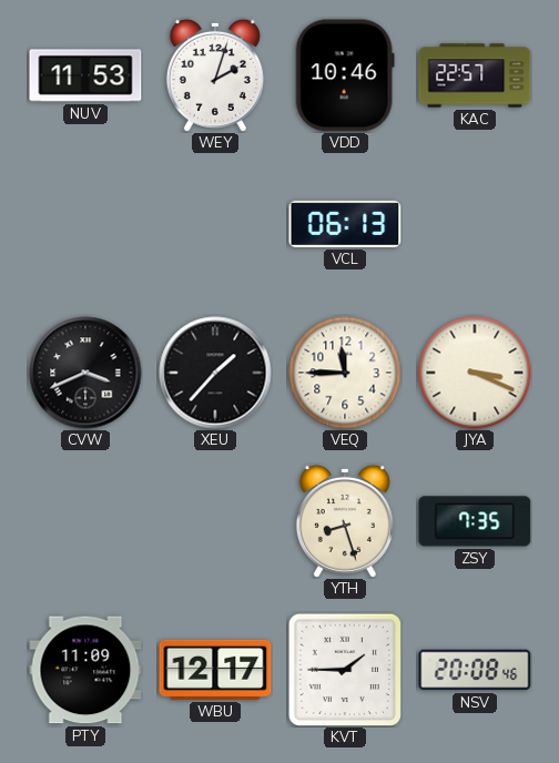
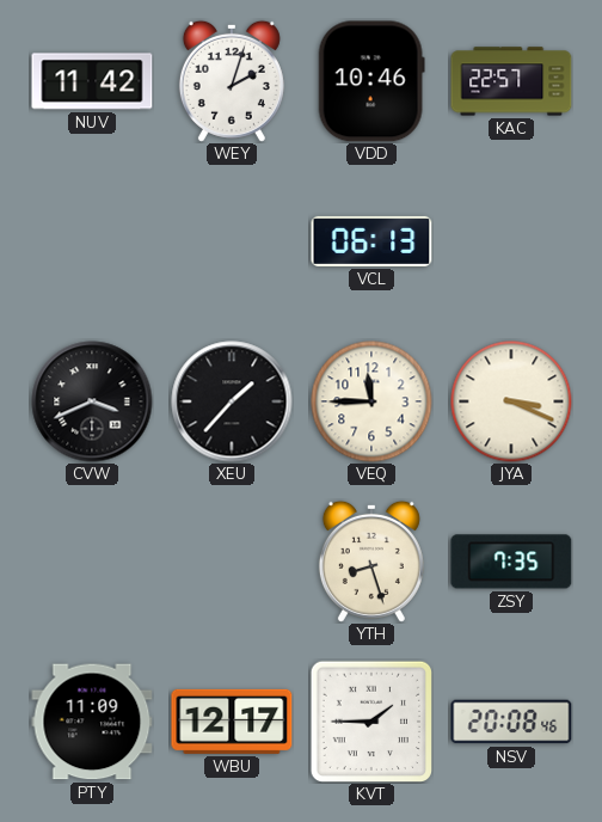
NUV: 11:53 -> 11:42
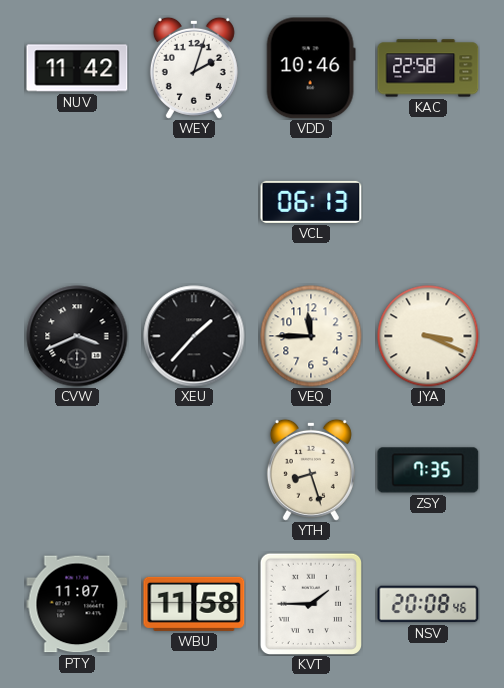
KAC: 22:57 -> 22:58
PTY: 11:09 -> 11:07
WBU: 12:17 -> 11:58
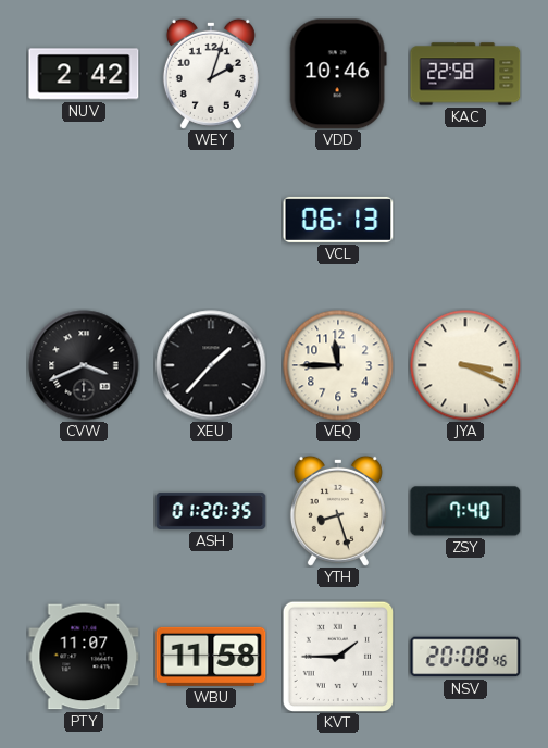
NUV: 11:42 -> 2:42
ASH: none -> 01:20
ZSY: 7:35 -> 7:40
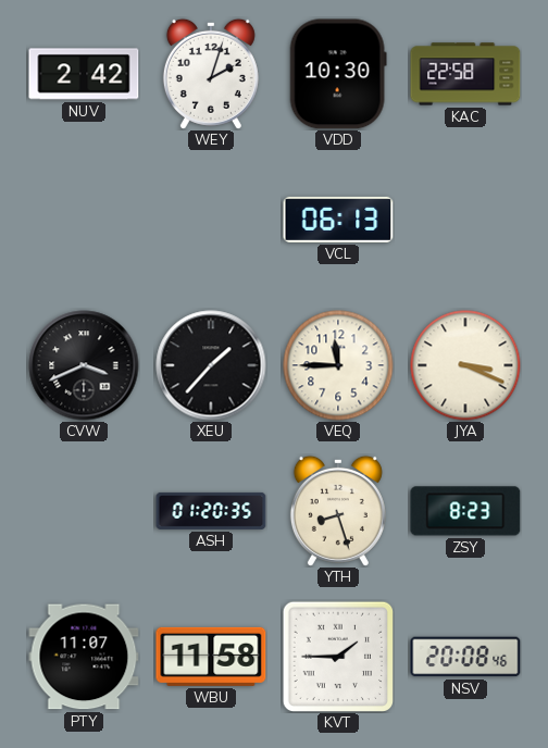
VDD: 10:46 -> 10:30
ZSY: 7:40 -> 8:23
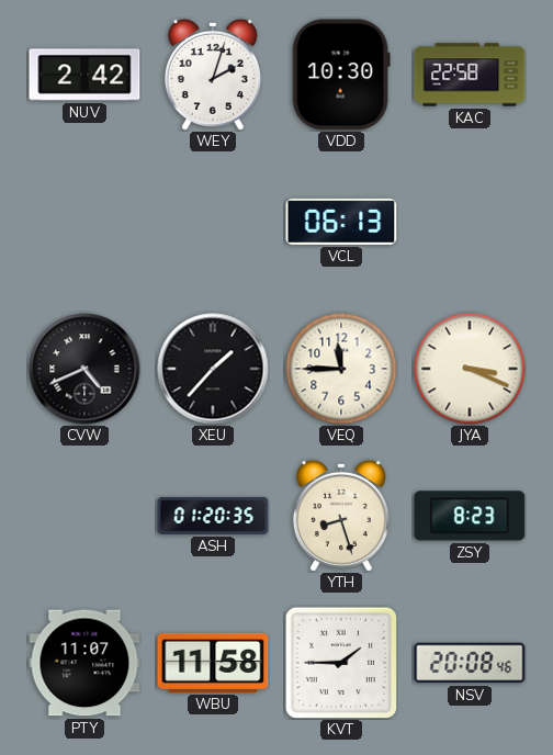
CVW: 3:41 -> 4:41
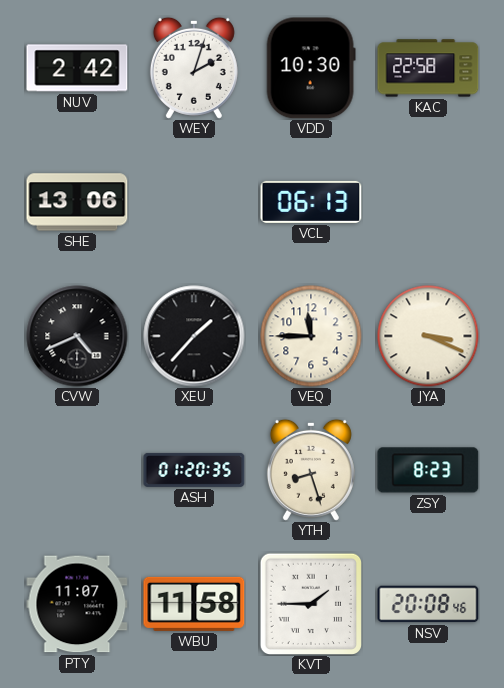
SHE: none -> 13:06
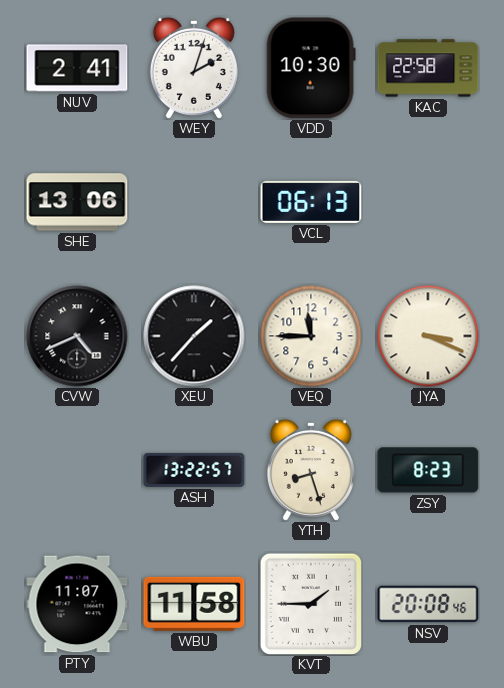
NUV: 2:42 -> 2:41
ASH: 01:20 -> 13:22
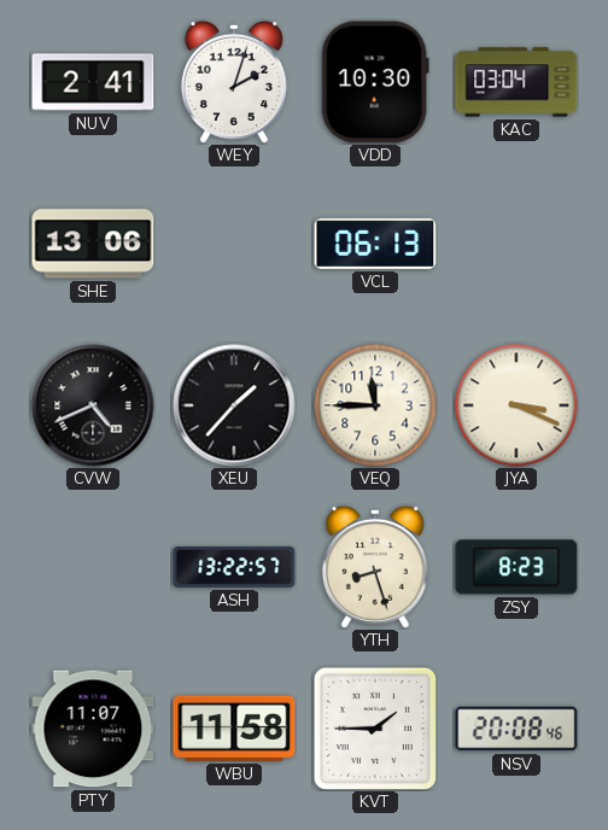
KAC: 22:58 -> 03:04
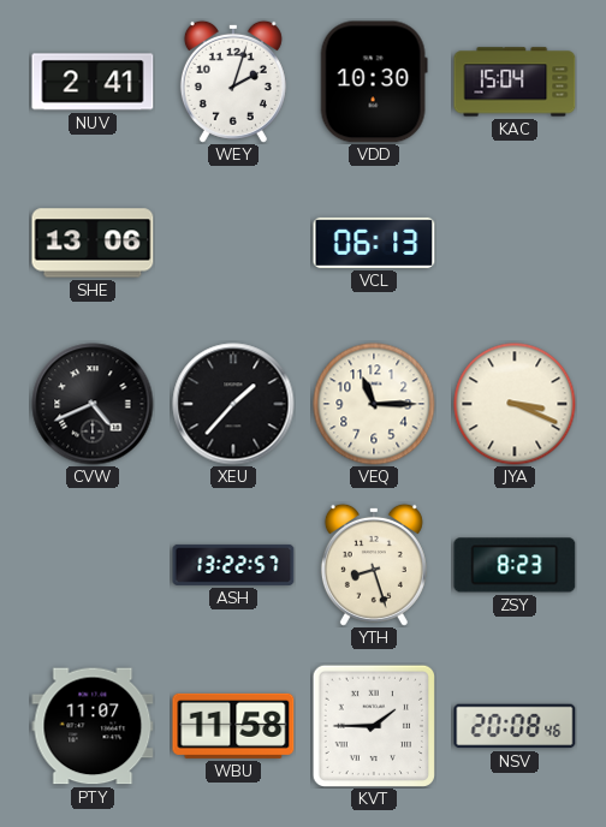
KAC: 03:04 -> 15:04
VEQ: 11:45 -> 11:15
